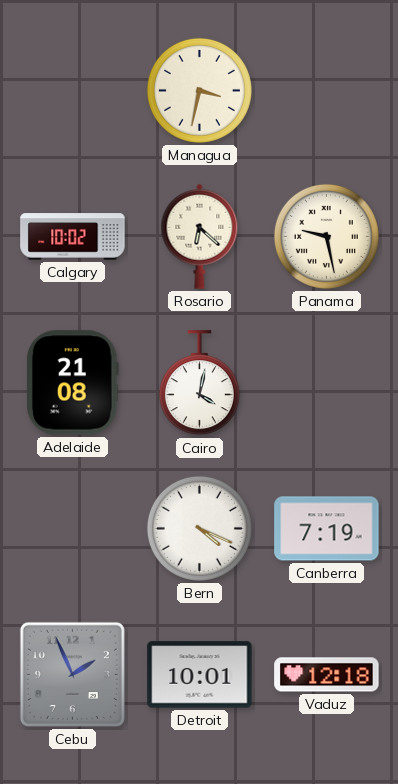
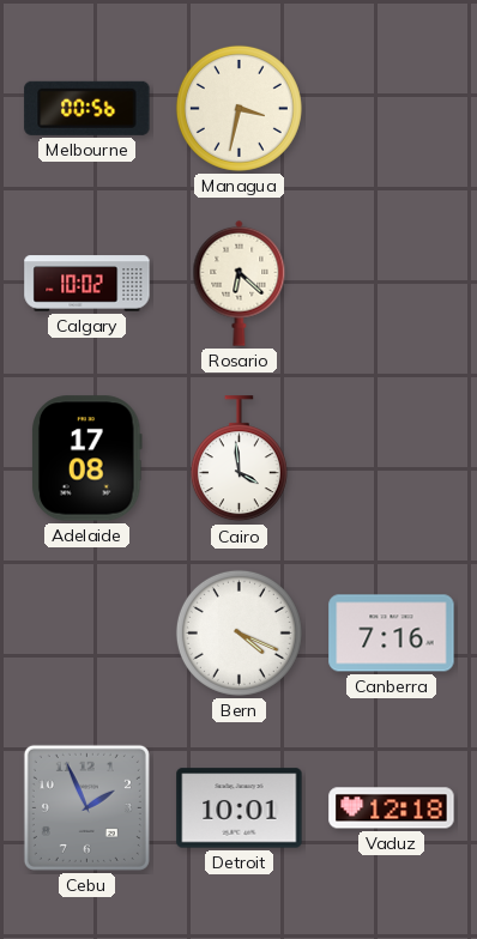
Melbourne: none -> 00:56
Panama: 9:28 -> none
Adelaide: 21:08 -> 17:08
Cairo: 4:02 -> 3:59
Canberra: 7:19 -> 7:16
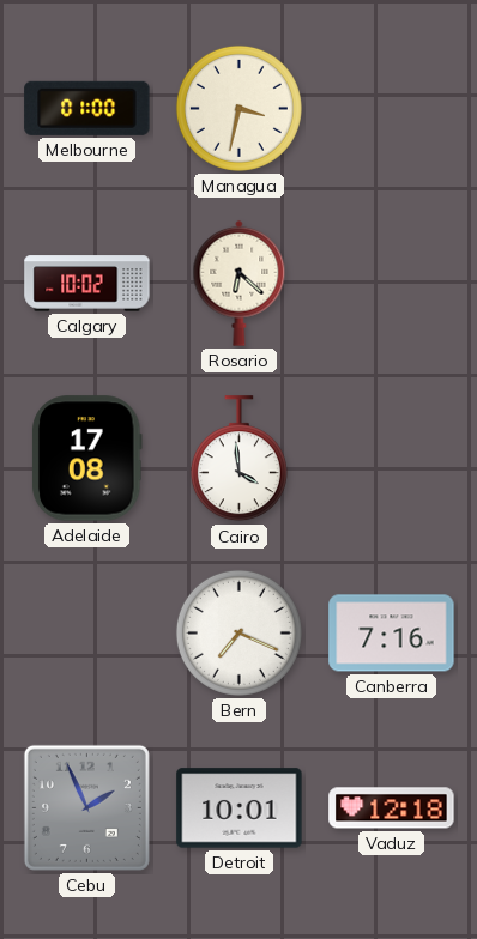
Melbourne: 00:56 -> 01:00
Bern: 4:19 -> 7:19
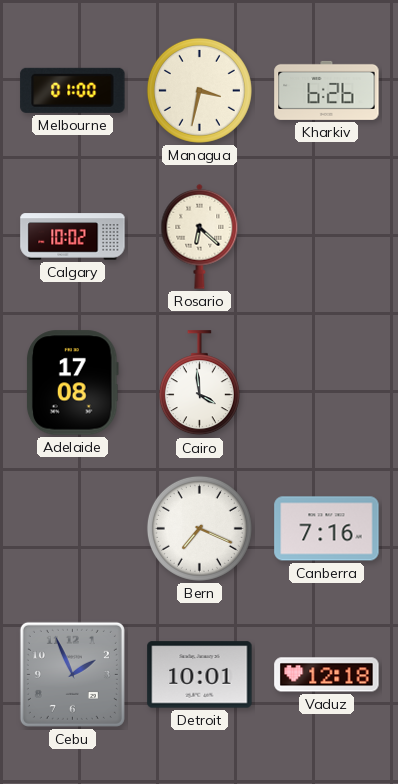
Kharkiv: none -> 6:26
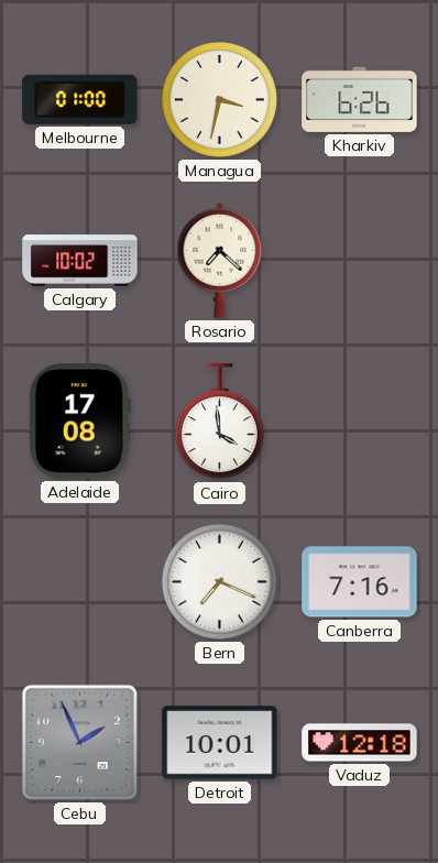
Rosario: 6:22 -> 7:22
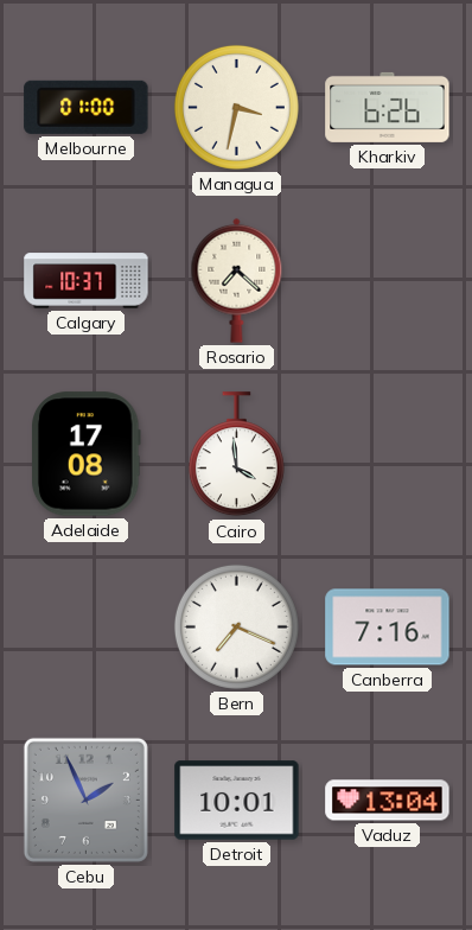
Calgary: 10:02 -> 10:37
Vaduz: 12:18 -> 13:04
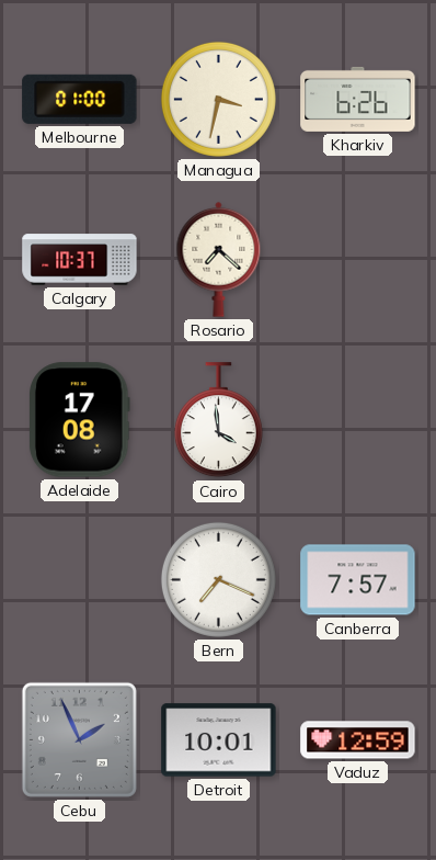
Canberra: 7:16 -> 7:57
Vaduz: 13:04 -> 12:59
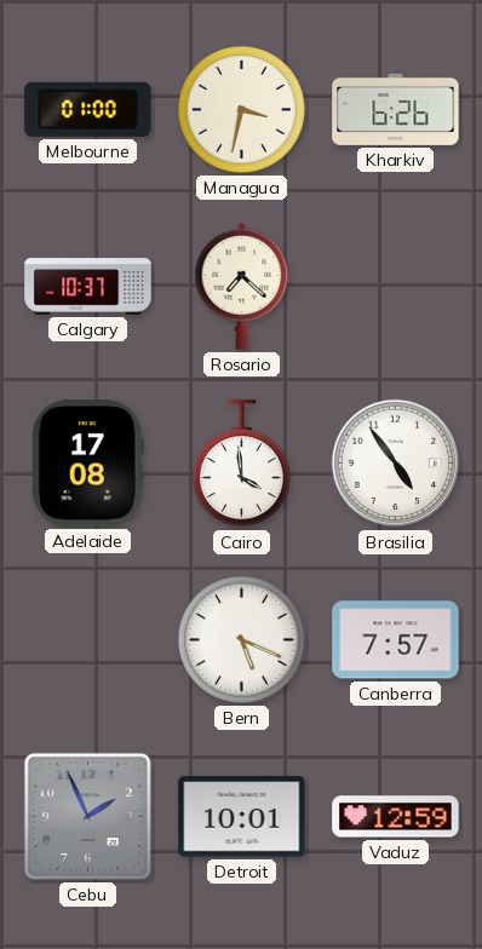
Brasilia: none -> 4:54
Bern: 7:19 -> 5:19
